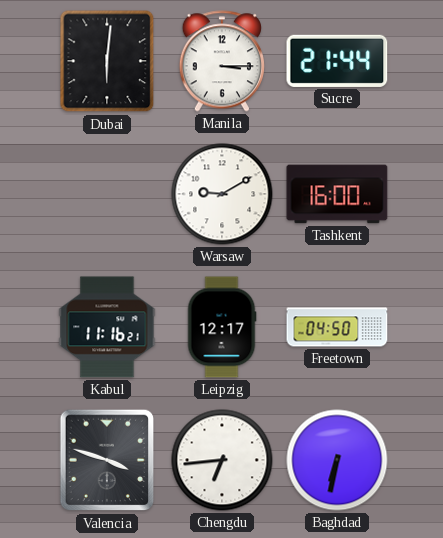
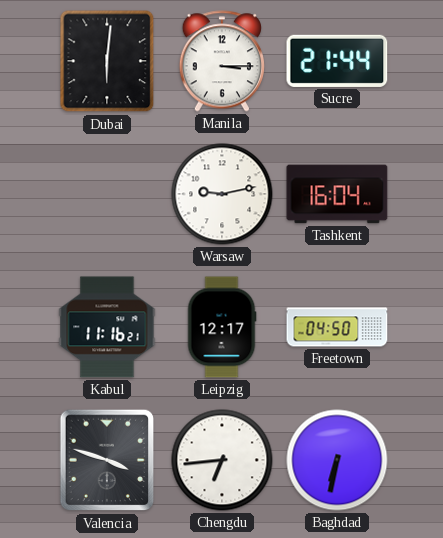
Warsaw: 9:10 -> 9:13
Tashkent: 16:00 -> 16:04
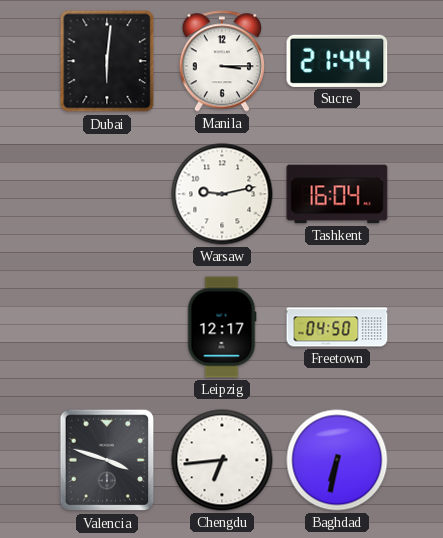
Kabul: 11:16 -> none
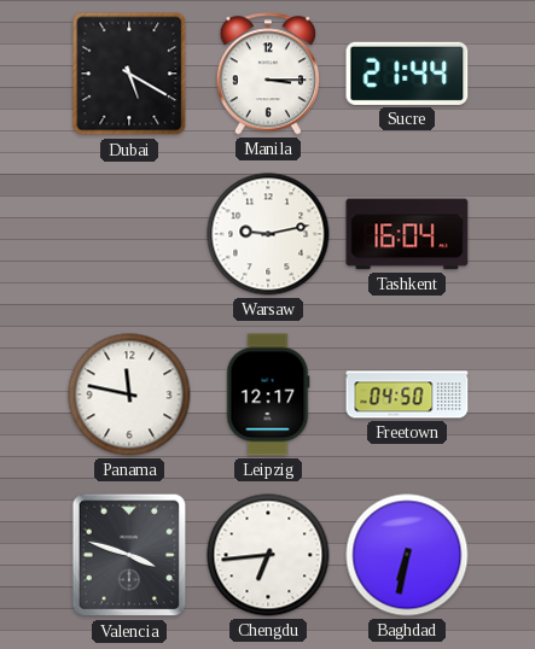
Dubai: 6:01 -> 5:20
Panama: none -> 11:47
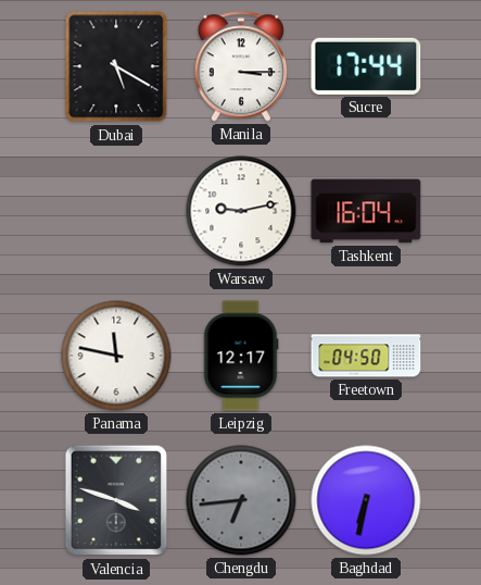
Sucre: 21:44 -> 17:44
Chengdu dial: white -> grey
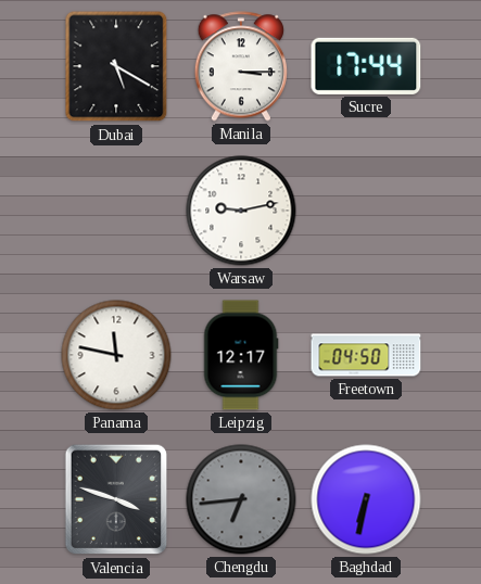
Tashkent: 16:04 -> none
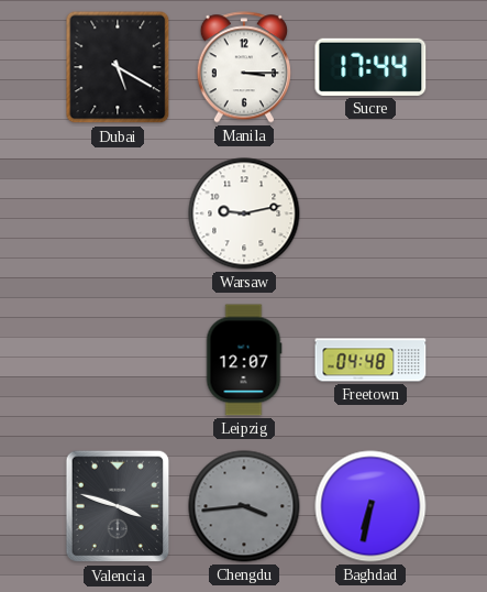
Panama: 11:47 -> none
Leipzig: 12:17 -> 12:07
Freetown: 04:50 -> 04:48
Chengdu: 6:44 -> 3:44
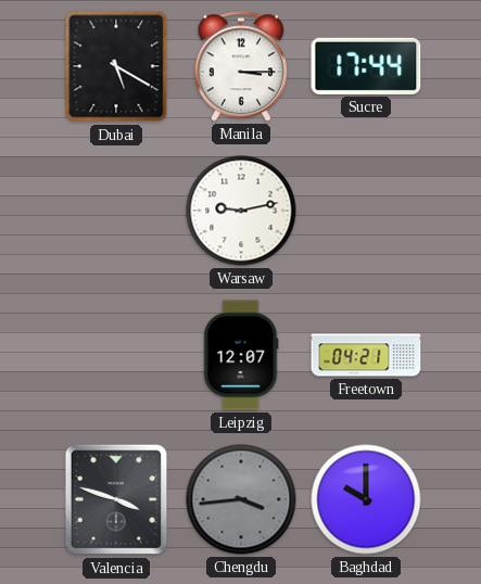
Freetown: 04:48 -> 04:21
Baghdad: 6:32 -> 10:00
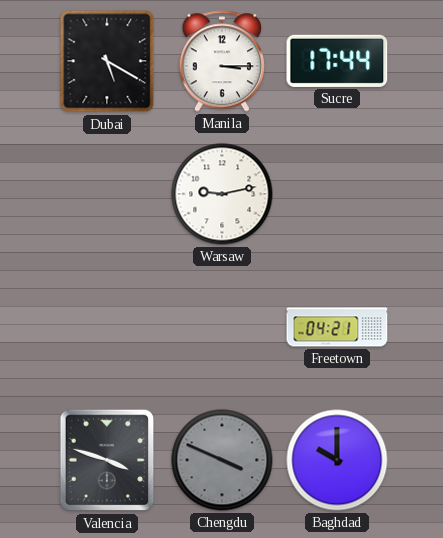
Leipzig: 12:07 -> none
Chengdu: 3:44 -> 3:49
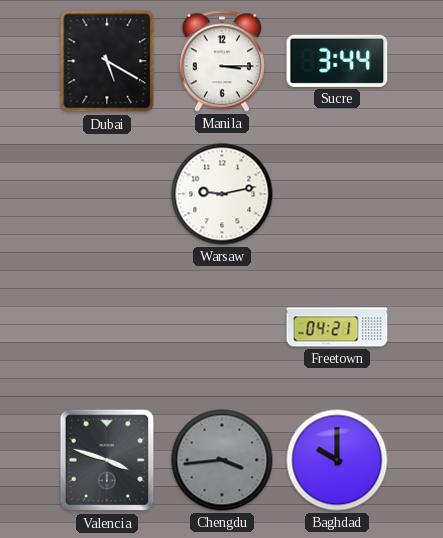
Sucre: 17:44 -> 3:44
Chengdu: 3:49 -> 3:44
